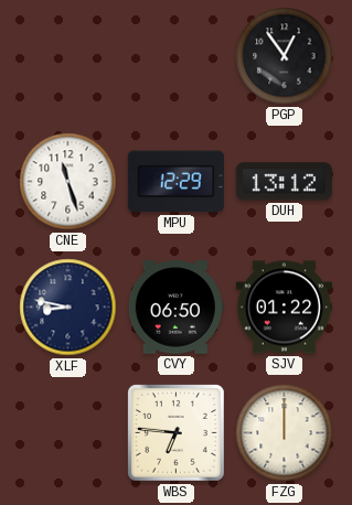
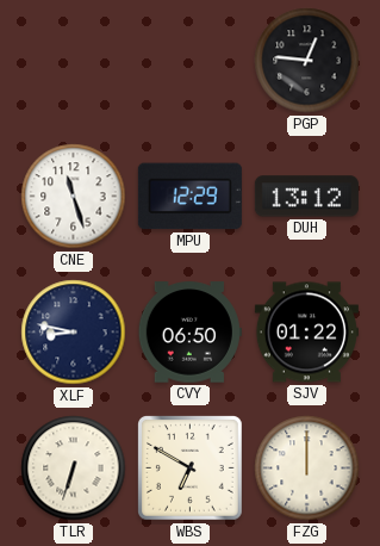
PGP: 12:54 -> 12:46
TLR: none -> 6:33
WBS: 6:46 -> 6:50
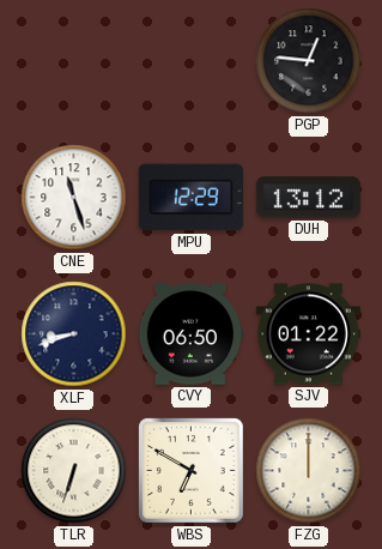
XLF: 8:47 -> 8:42
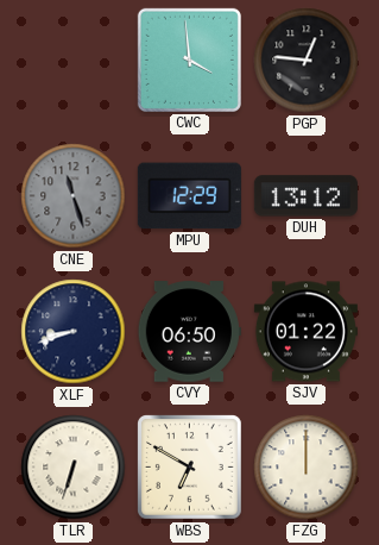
CWC: none -> 3:59
CNE dial: white -> grey
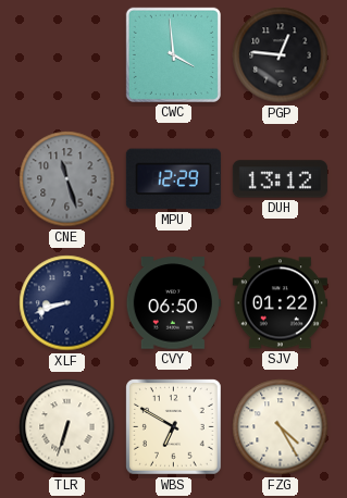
FZG: 12:00 -> 4:25
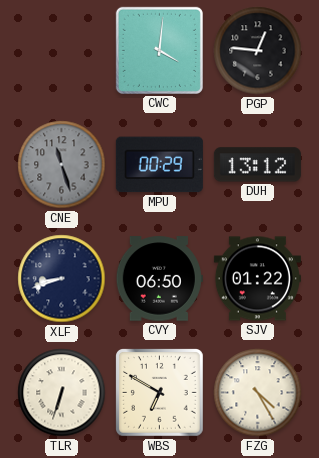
CWC: 3:59 -> 4:01
MPU: 12:29 -> 00:29
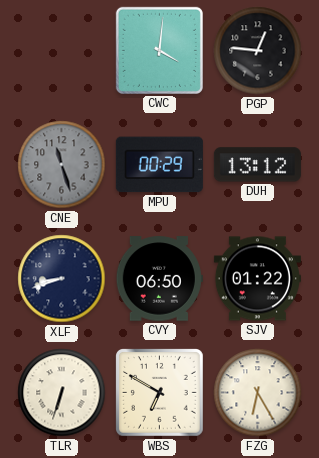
FZG: 4:25 -> 6:25
